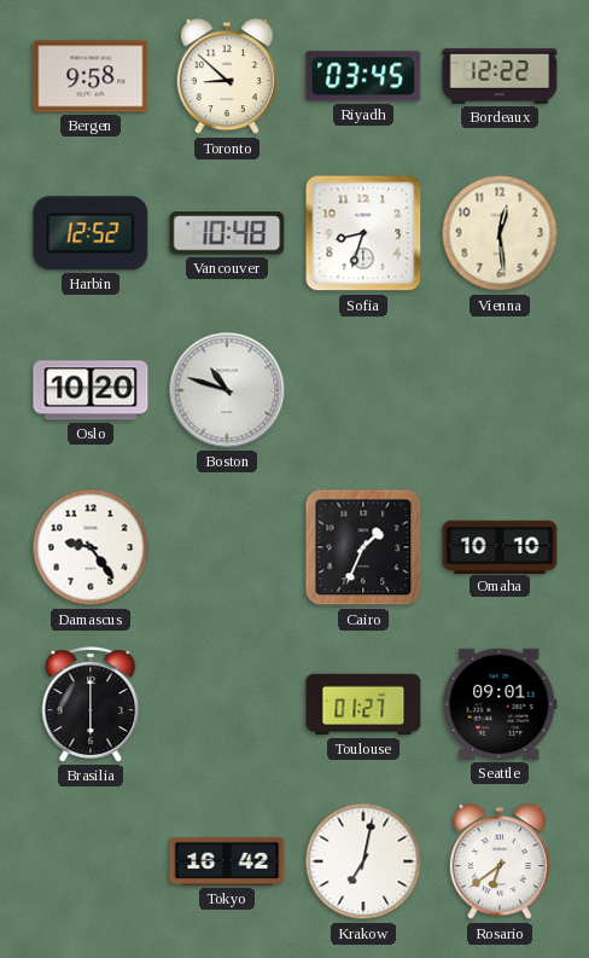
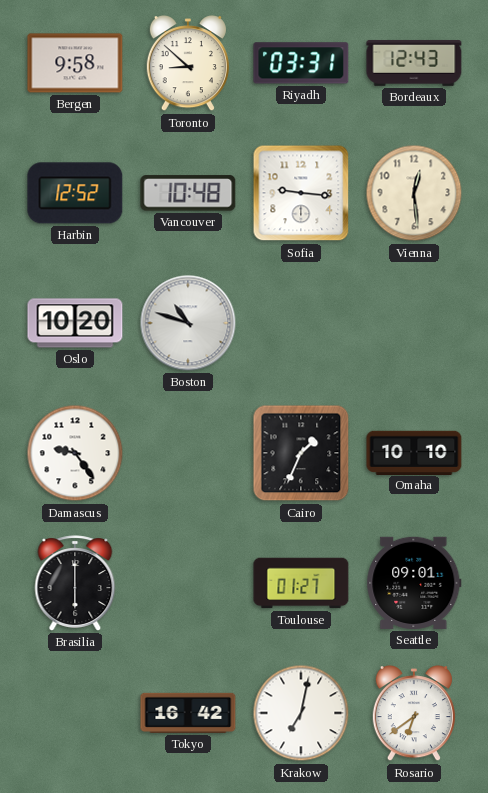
Riyadh: 03:45 -> 03:31
Bordeaux: 12:22 -> 12:43
Sofia: 8:33 -> 9:16
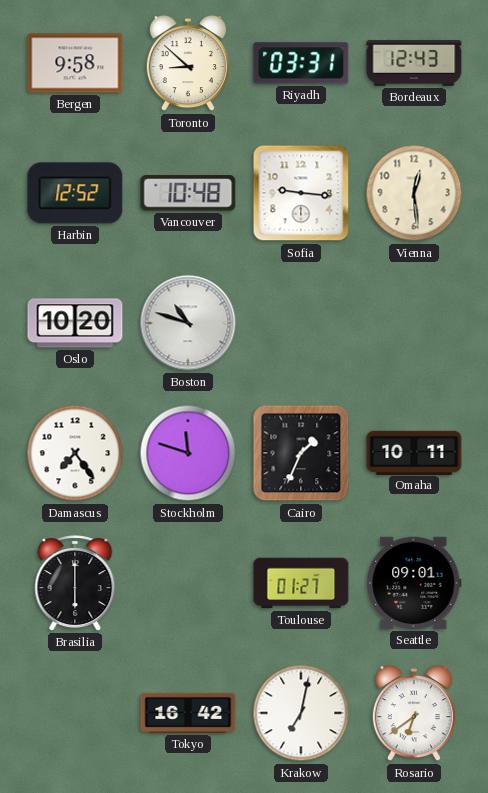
Damascus: 9:24 -> 7:24
Stockholm: none -> 11:48
Omaha: 10:10 -> 10:11
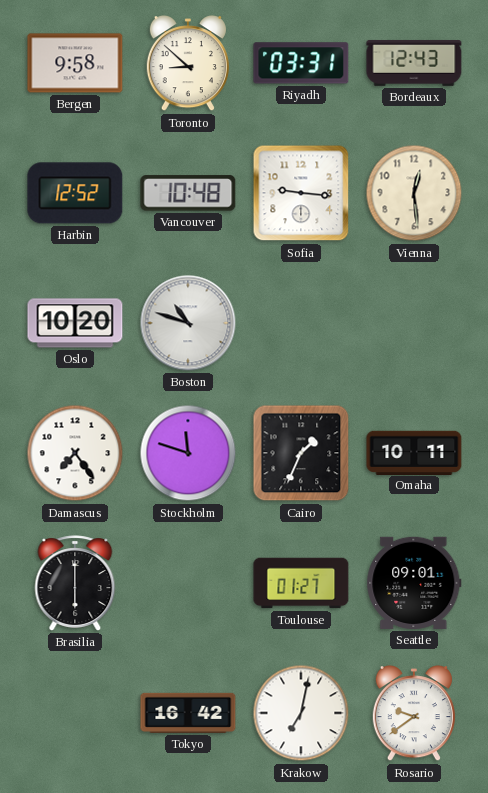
Rosario: 6:39 -> 9:39
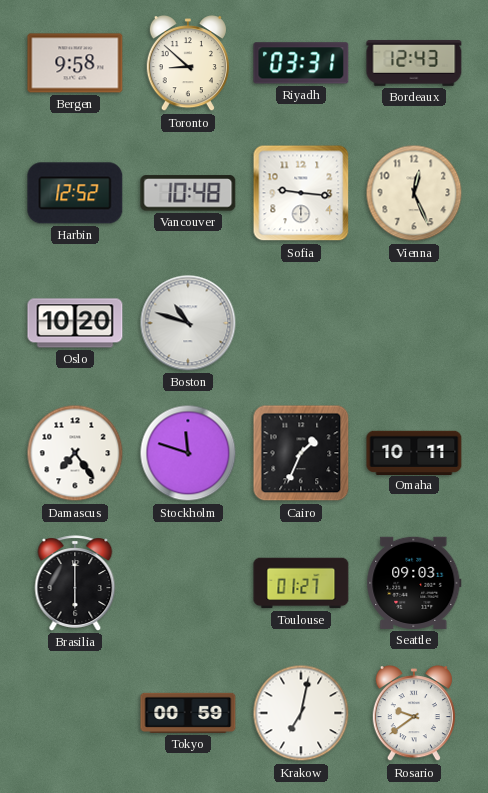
Vienna: 12:29 -> 12:26
Seattle: 09:01 -> 09:03
Tokyo: 16:42 -> 00:59
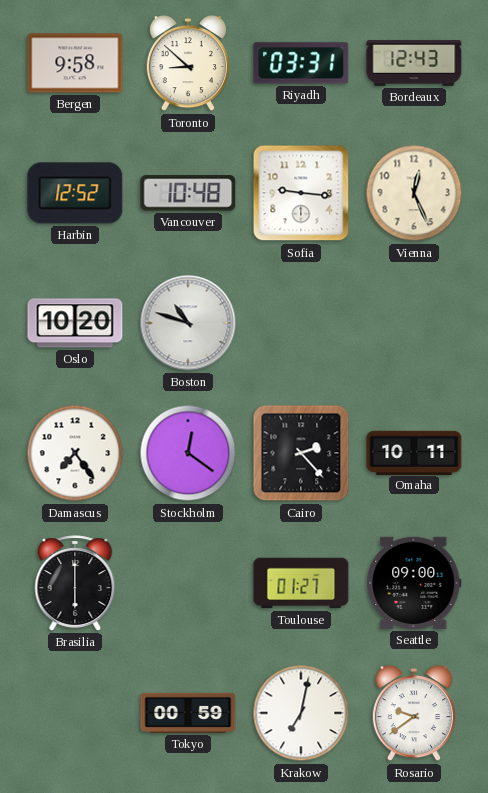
Stockholm: 11:48 -> 12:21
Cairo: 1:34 -> 2:23
Seattle: 09:03 -> 09:00
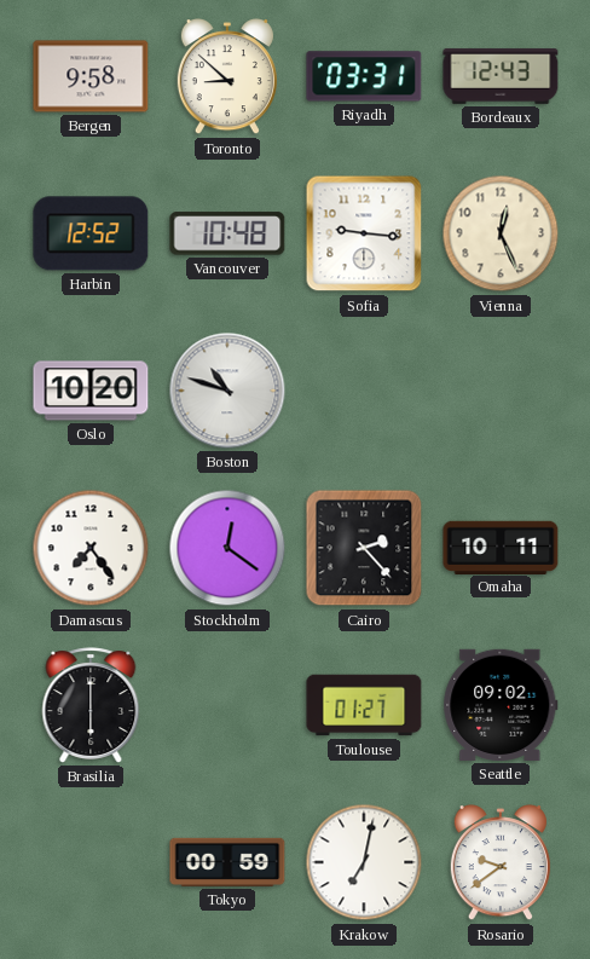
Seattle: 09:00 -> 09:02
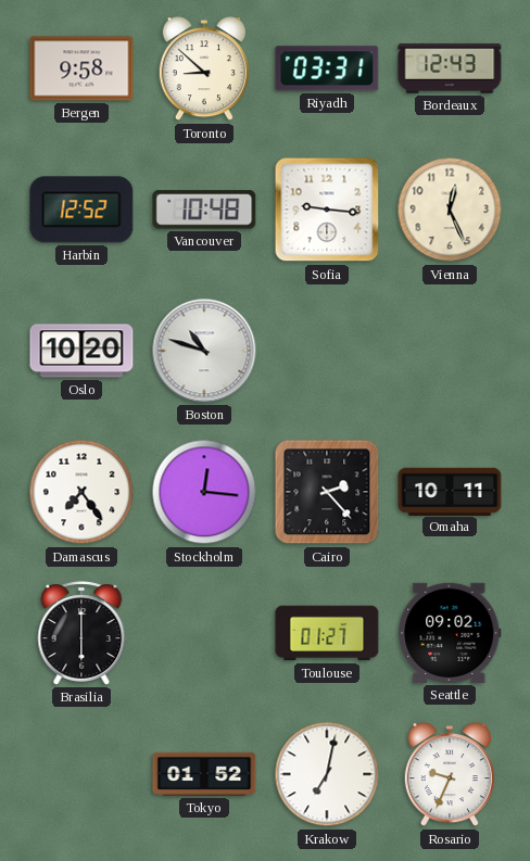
Stockholm: 12:21 -> 12:16
Tokyo: 00:59 -> 01:52
Rosario: 9:39 -> 9:34
